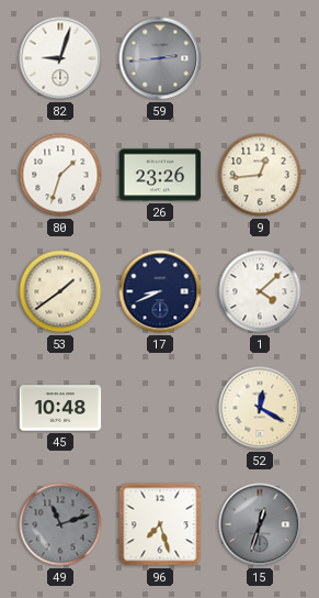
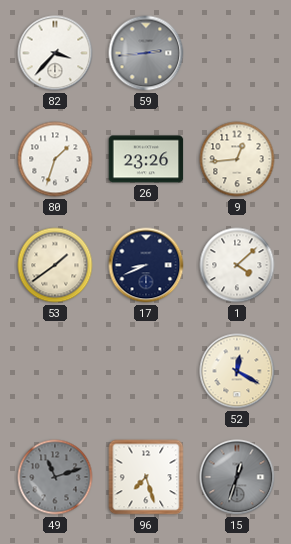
82: 9:03 -> 3:37
45: 10:48 -> none
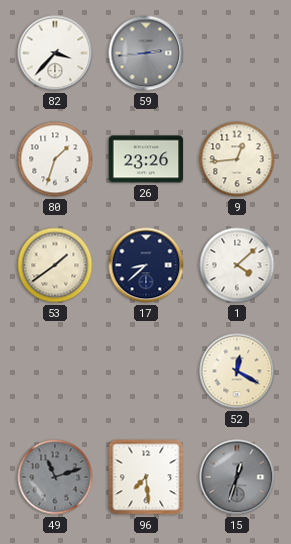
17: 8:41 -> 8:38
96: 7:27 -> 7:29
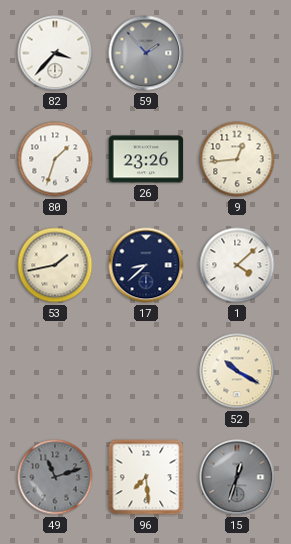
59: 2:44 -> 1:53
53: 1:39 -> 1:43
52: 12:20 -> 10:20
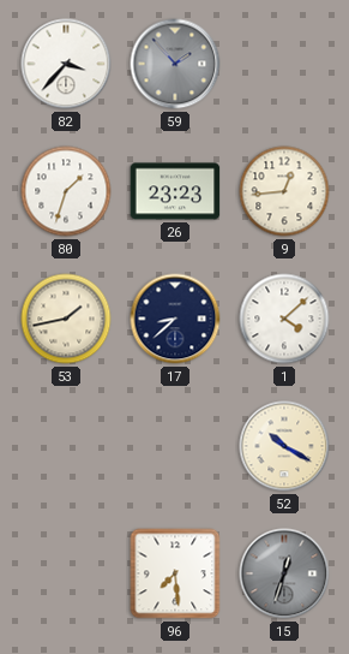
26: 23:26 -> 23:23
49: 11:12 -> none
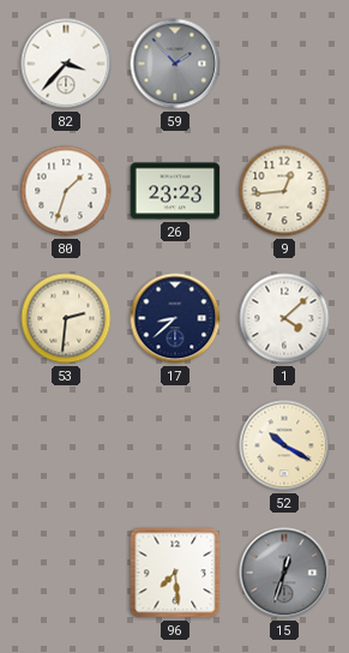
53: 1:43 -> 2:31
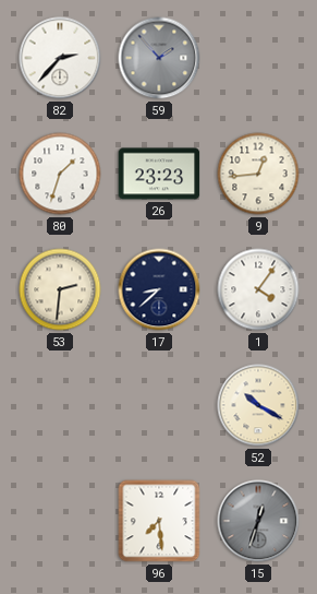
82: 3:37 -> 2:37
1: 4:08 -> 4:06
